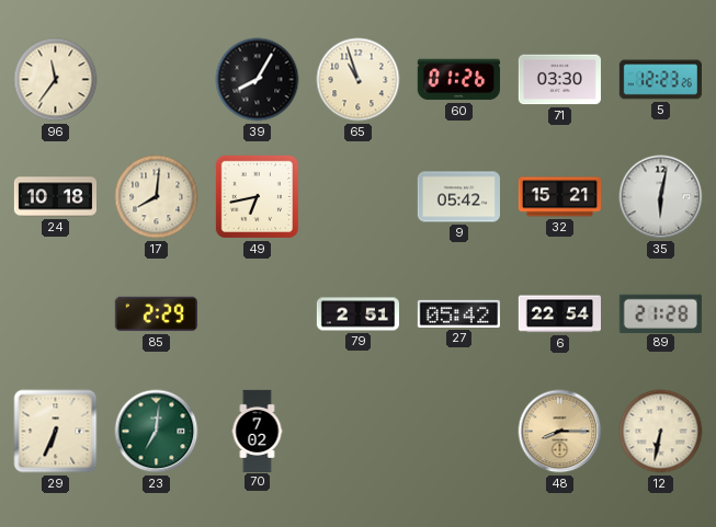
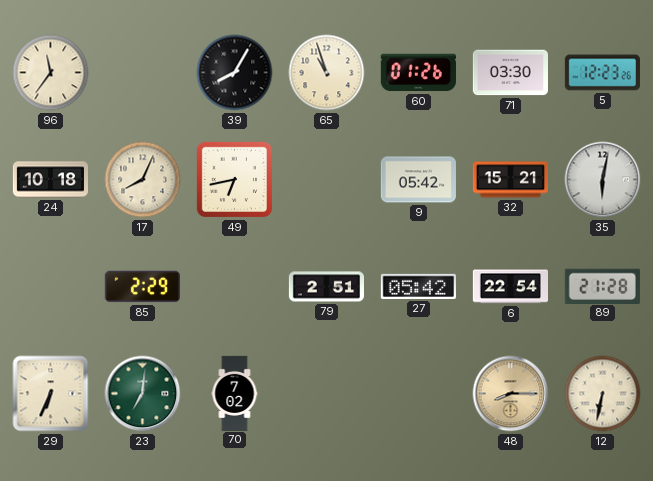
17: 8:01 -> 8:04
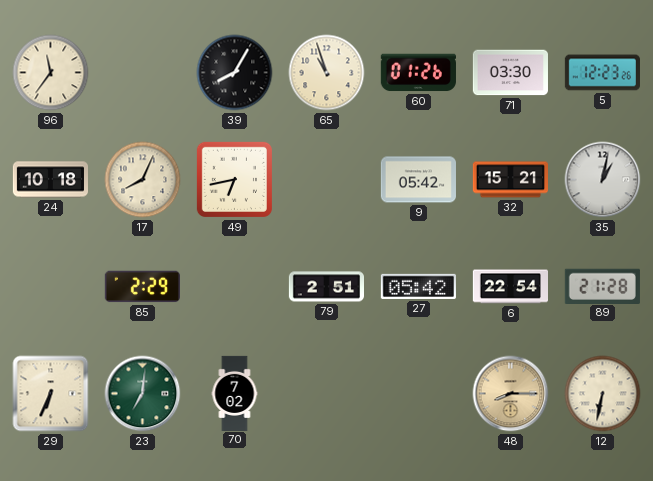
35: 6:02 -> 1:02
